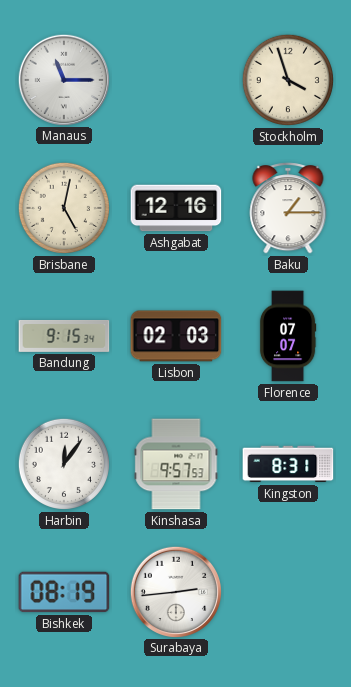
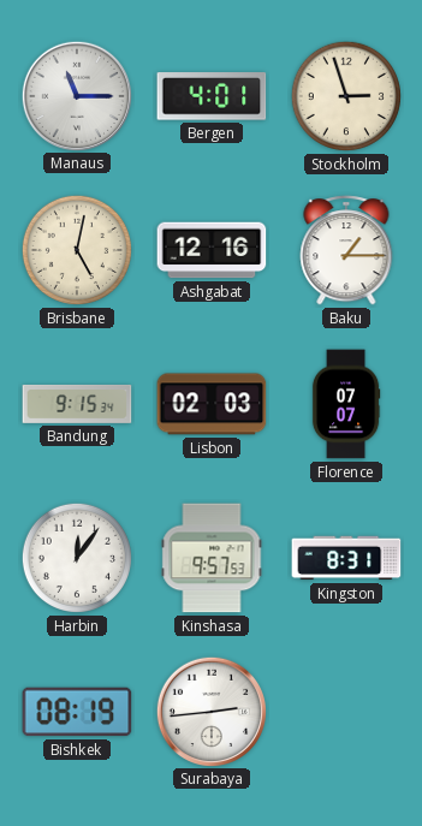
Bergen: none -> 4:01
Stockholm: 3:57 -> 2:57
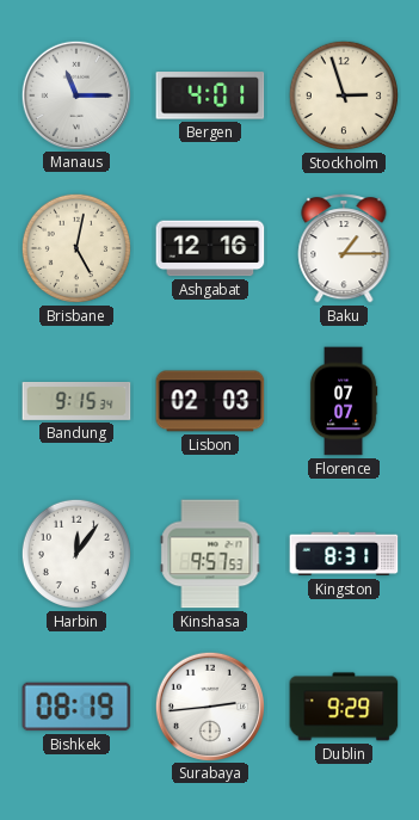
Dublin: none -> 9:29
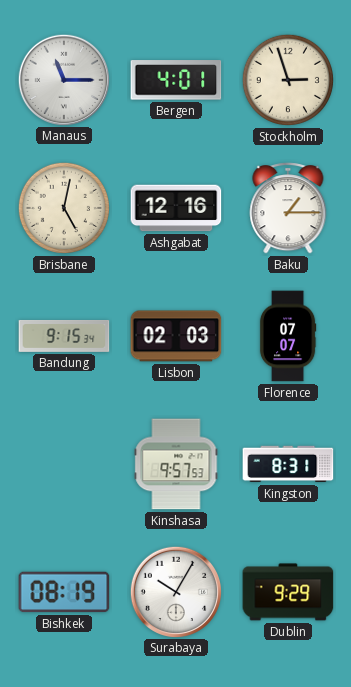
Harbin: 12:06 -> none
Surabaya: 2:44 -> 10:05
